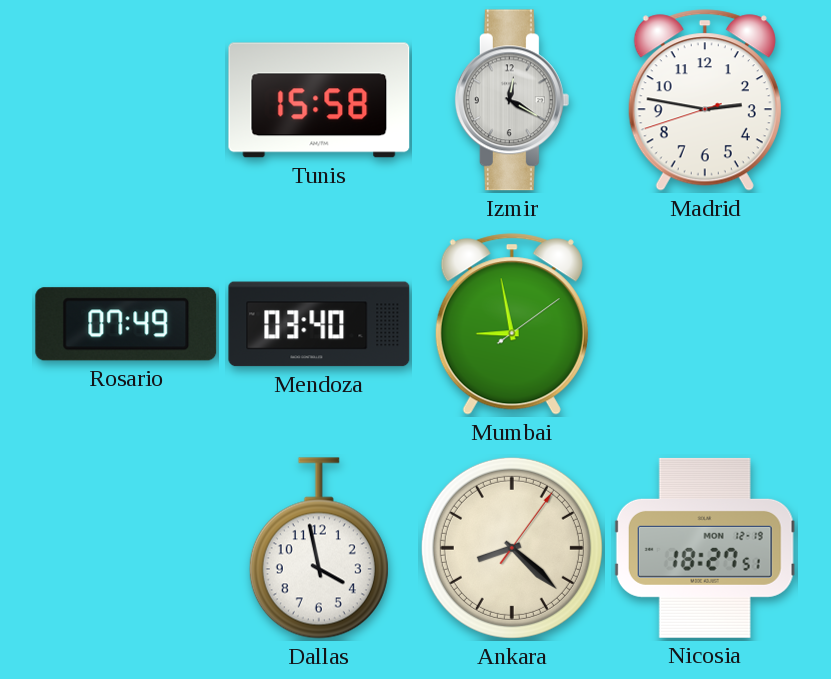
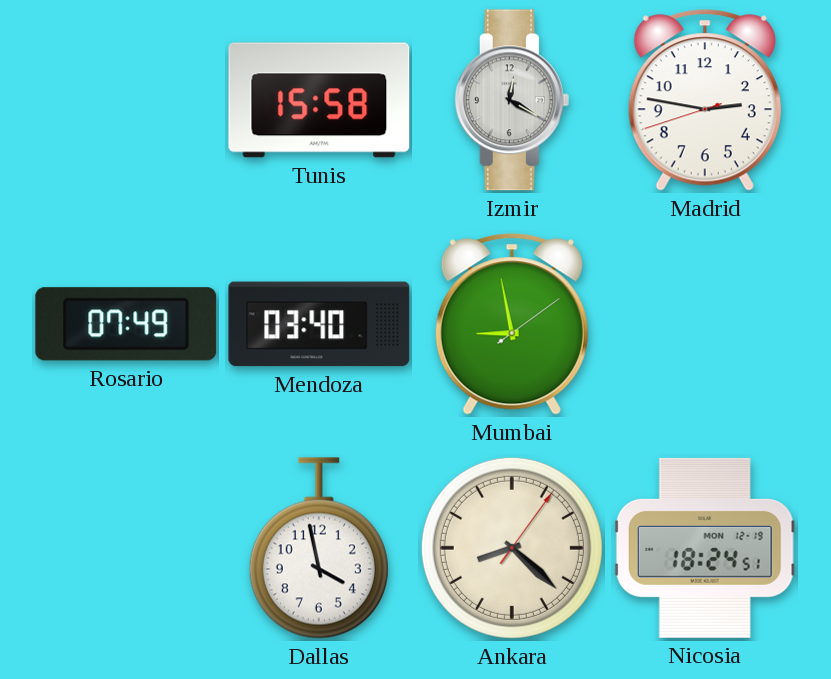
Nicosia: 18:27 -> 18:24
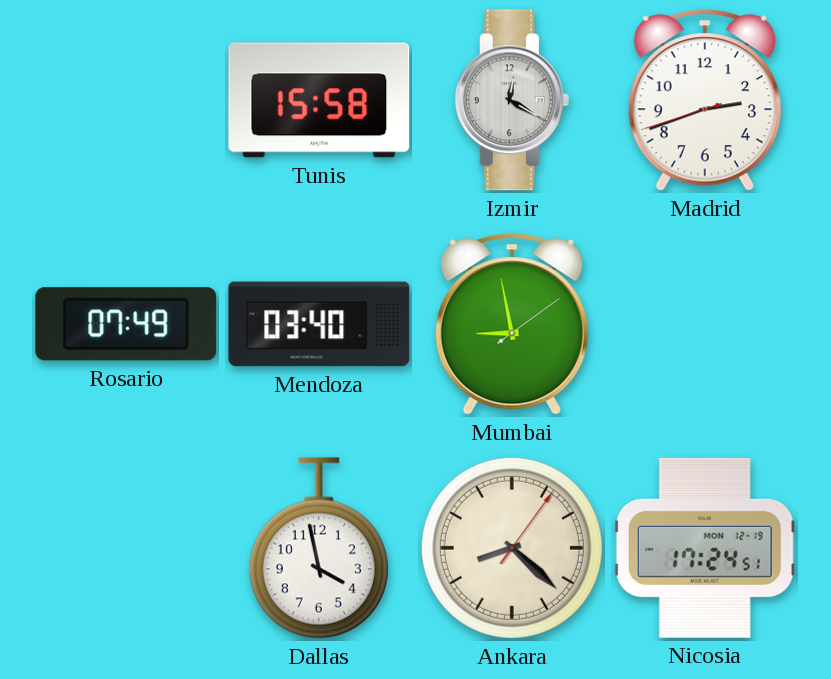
Madrid: 2:46 -> 2:41
Nicosia: 18:24 -> 17:24
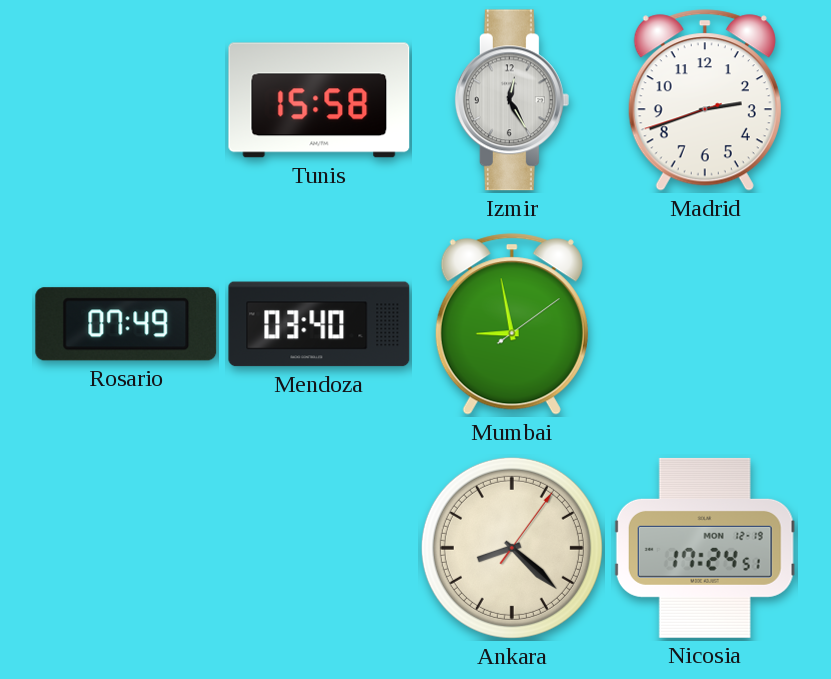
Izmir: 12:20 -> 12:25
Dallas: 3:58 -> none
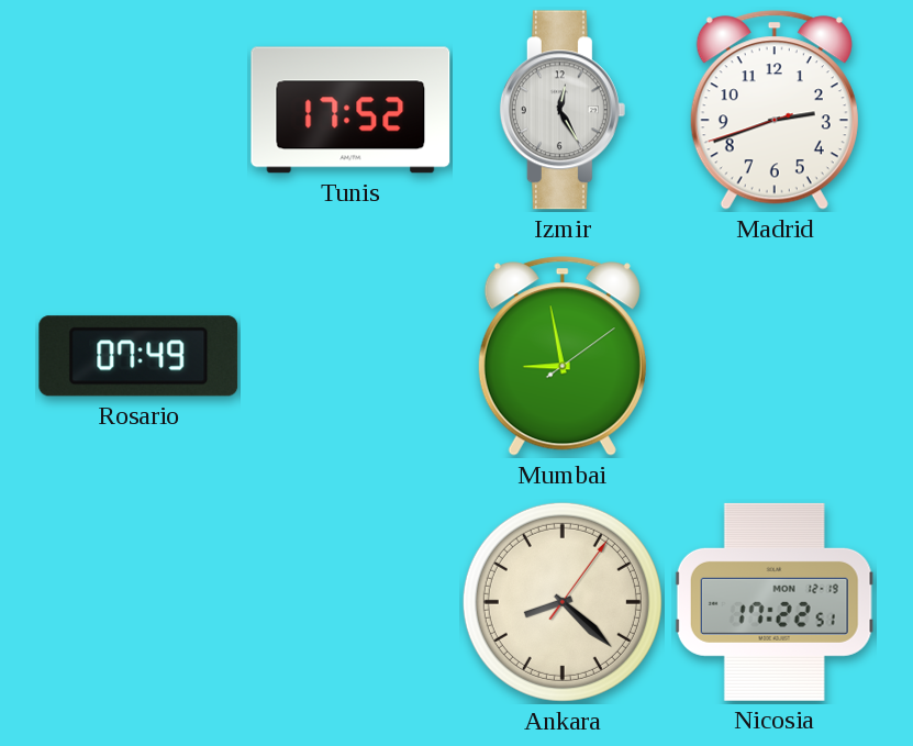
Tunis: 15:58 -> 17:52
Mendoza: 03:40 -> none
Nicosia: 17:24 -> 17:22
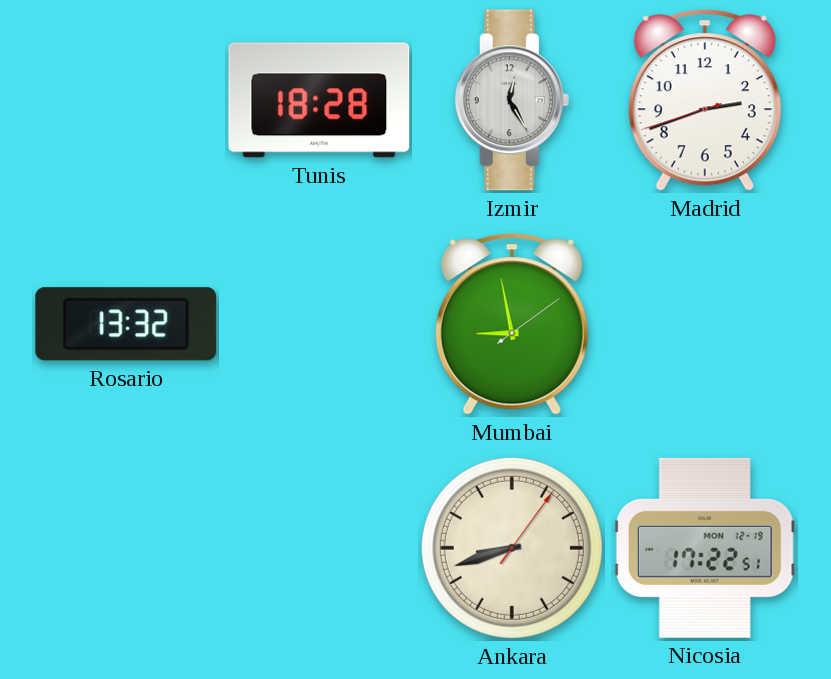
Tunis: 17:52 -> 18:28
Rosario: 07:49 -> 13:32
Ankara: 8:22 -> 8:42
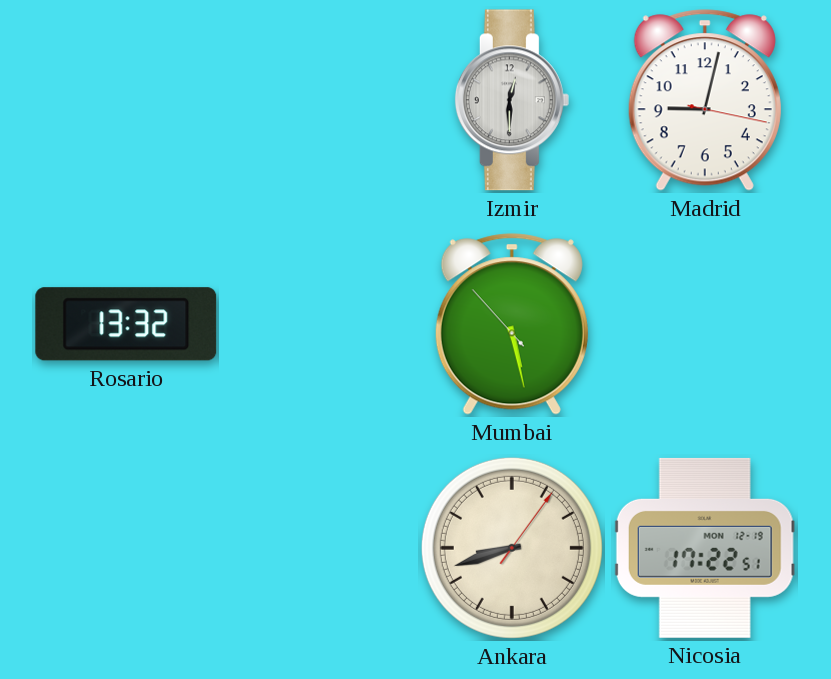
Tunis: 18:28 -> none
Izmir: 12:25 -> 12:30
Madrid: 2:41 -> 9:02
Mumbai: 8:58 -> 5:27
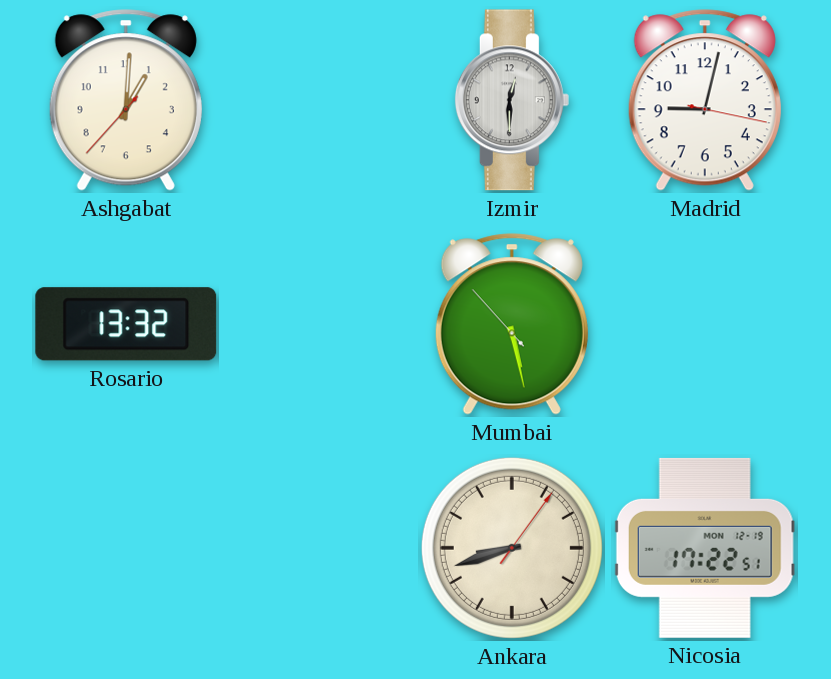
Ashgabat: none -> 1:00
